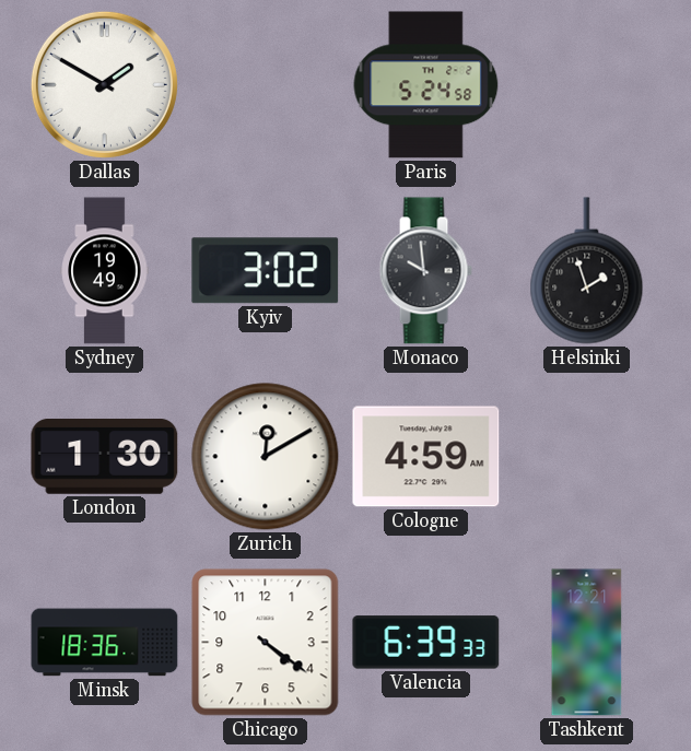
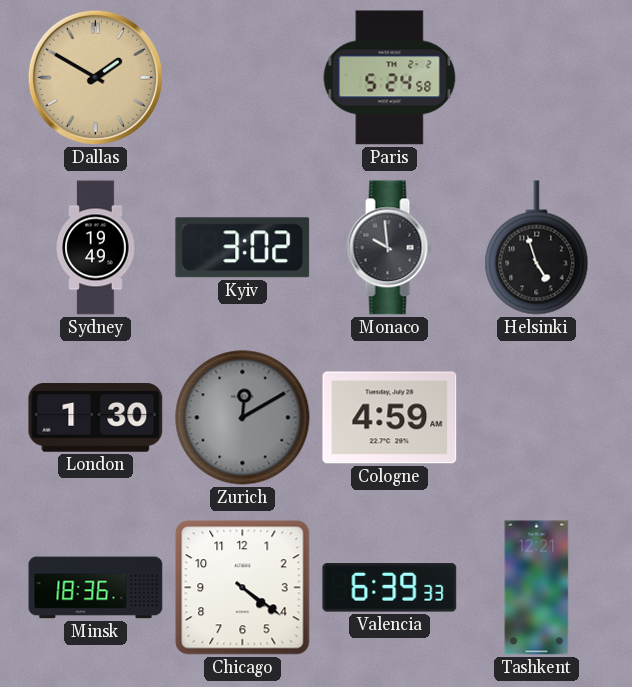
Dallas dial: white -> champagne
Helsinki: 1:57 -> 4:57
Zurich dial: white -> grey
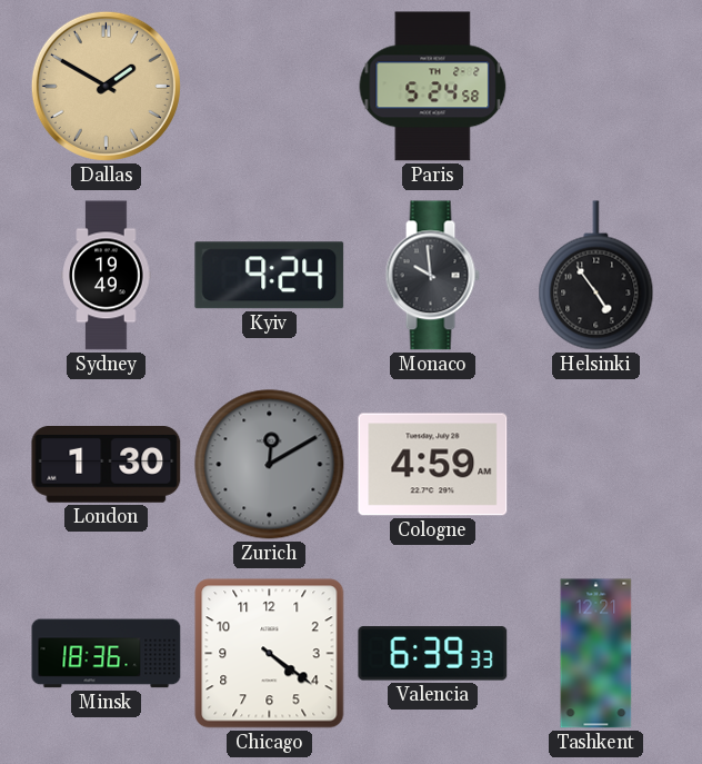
Kyiv: 3:02 -> 9:24
Helsinki: 4:57 -> 4:54
